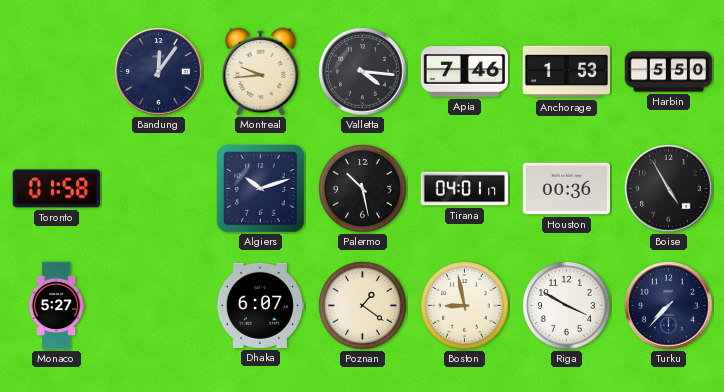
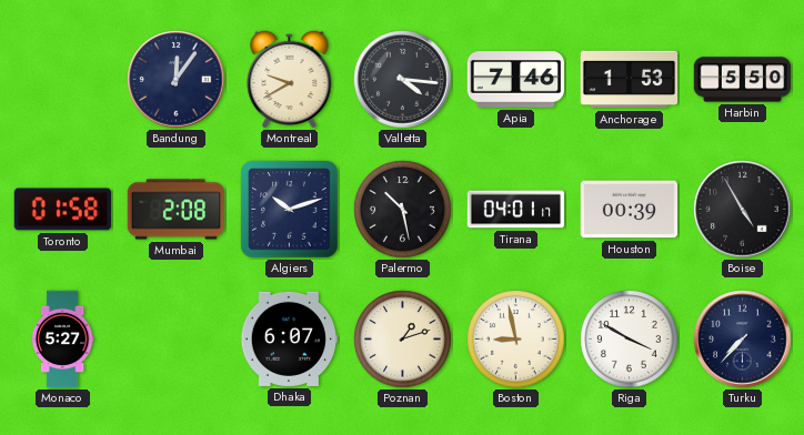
Montreal: 9:44 -> 9:40
Mumbai: none -> 2:08
Houston: 00:36 -> 00:39
Poznan: 1:21 -> 1:12
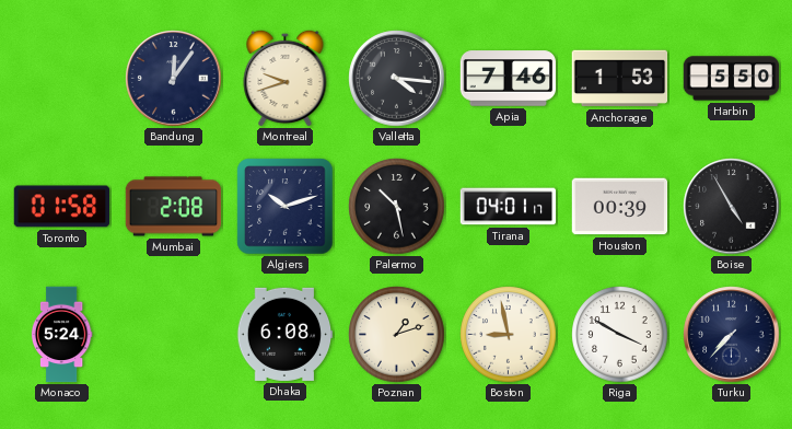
Montreal: 9:40 -> 9:42
Monaco: 5:27 -> 5:24
Dhaka: 6:07 -> 6:08
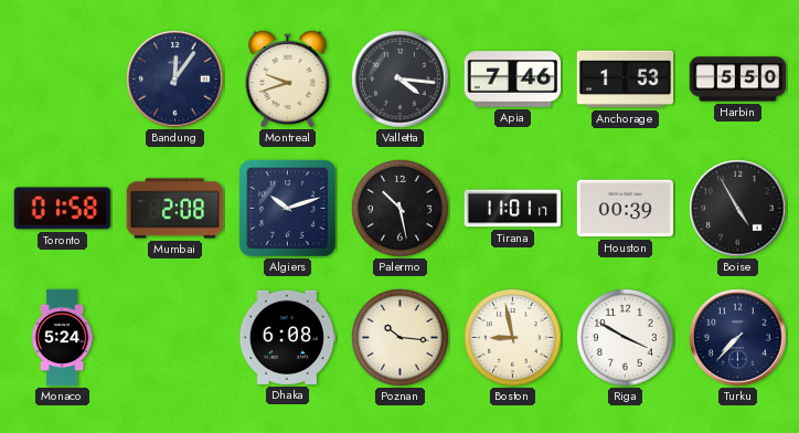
Tirana: 04:01 -> 11:01
Poznan: 1:12 -> 10:16
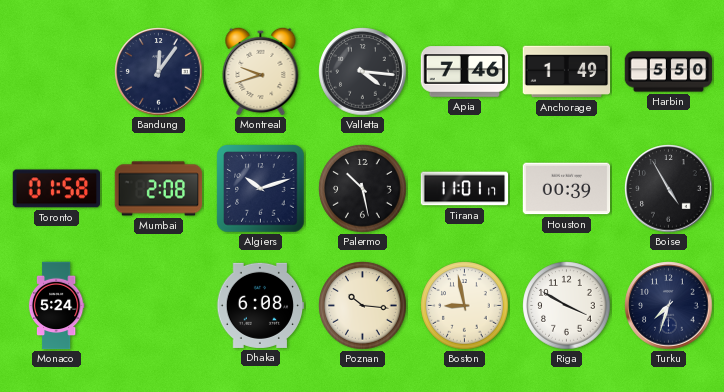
Anchorage: 1:53 -> 1:49
Turku: 7:37 -> 7:33
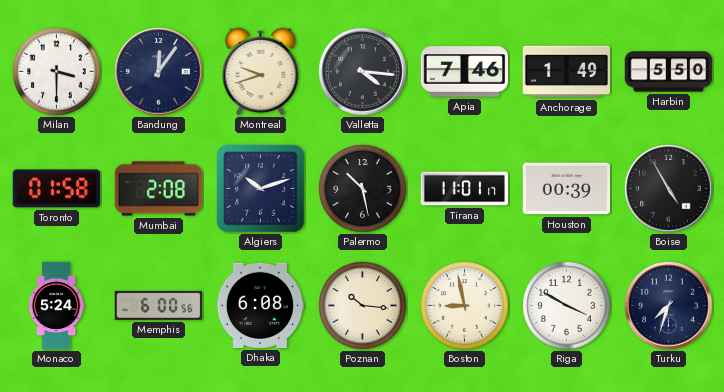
Milan: none -> 3:30
Memphis: none -> 6:00
